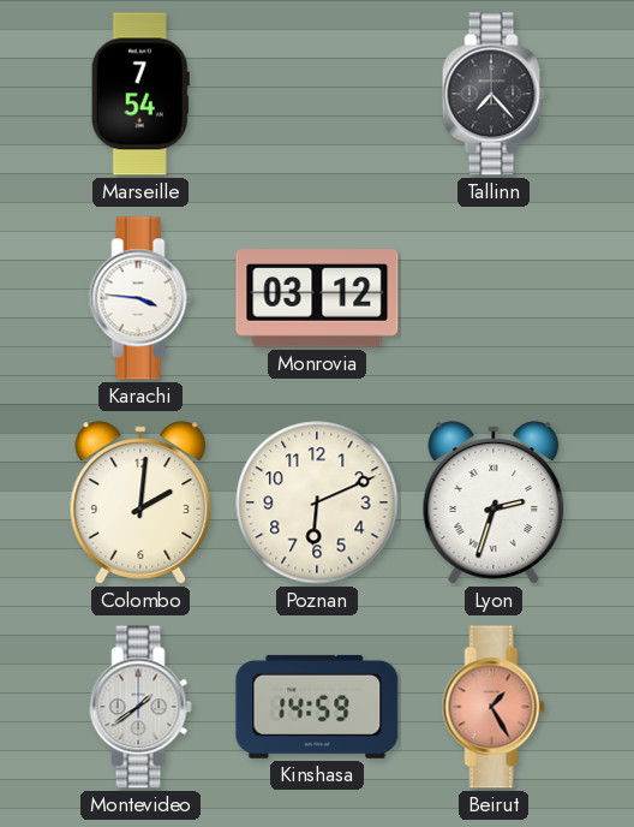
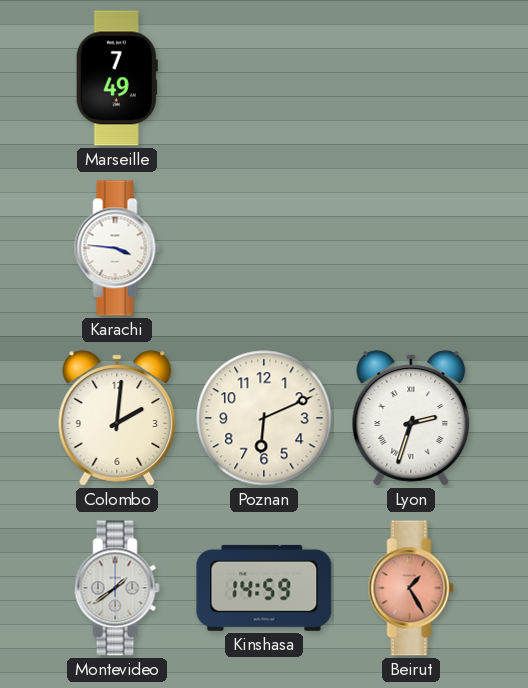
Marseille: 7:54 -> 7:49
Tallinn: 7:23 -> none
Monrovia: 03:12 -> none
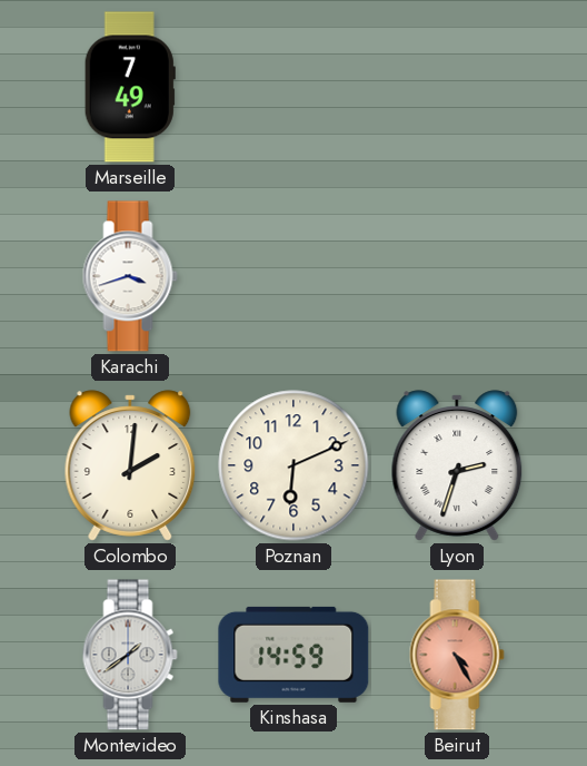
Karachi: 3:46 -> 3:42
Beirut: 1:25 -> 4:25
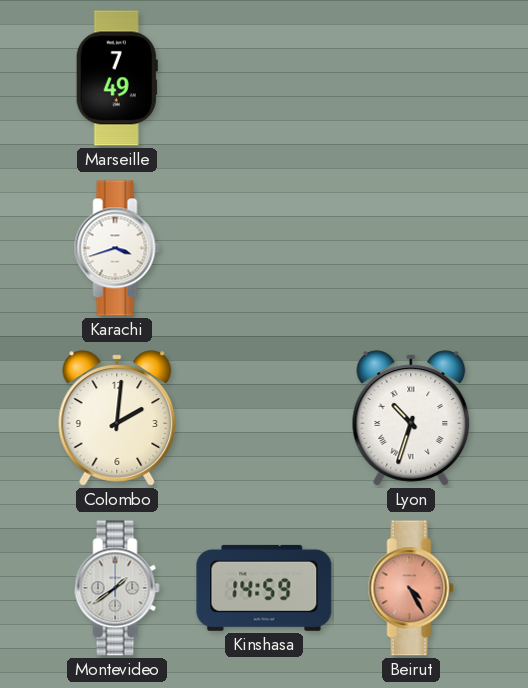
Poznan: 6:11 -> none
Lyon: 2:33 -> 10:33
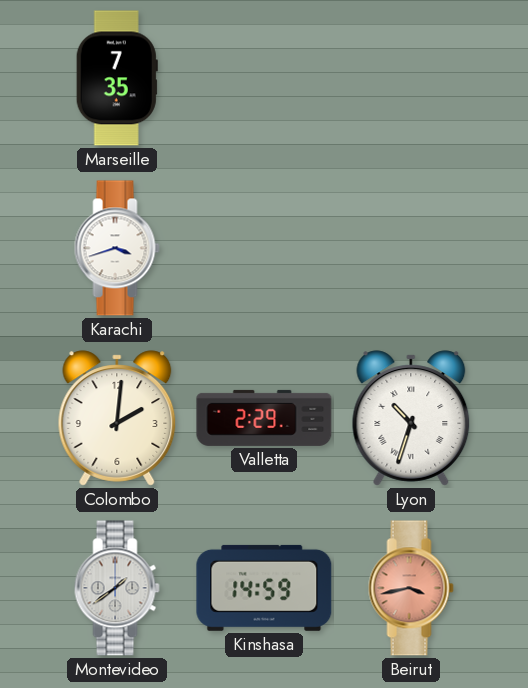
Marseille: 7:49 -> 7:35
Valletta: none -> 2:29
Beirut: 4:25 -> 3:43
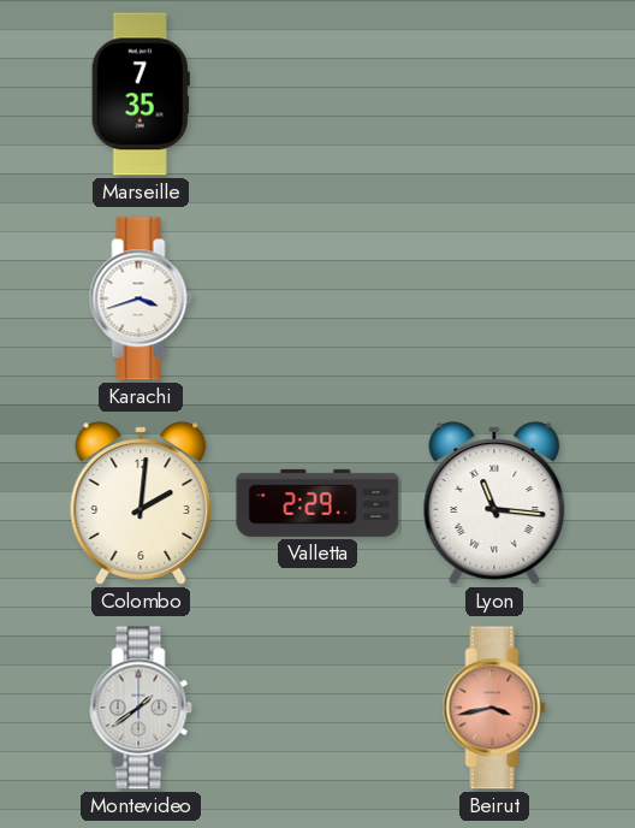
Lyon: 10:33 -> 11:16
Kinshasa: 14:59 -> none
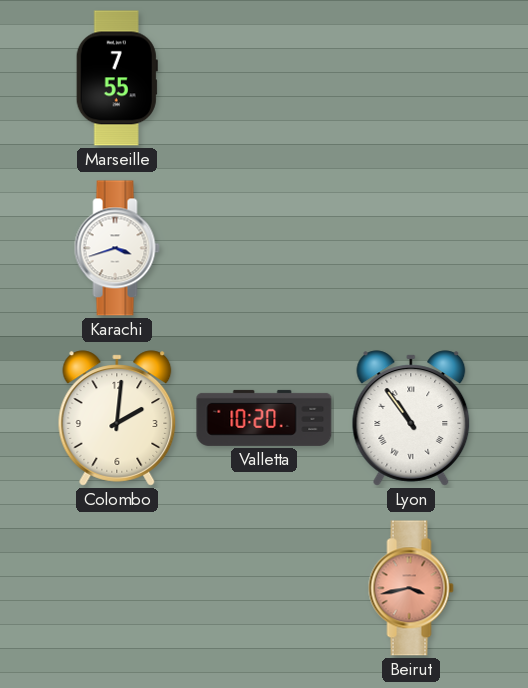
Marseille: 7:35 -> 7:55
Valletta: 2:29 -> 10:20
Lyon: 11:16 -> 10:54
Montevideo: 1:39 -> none
